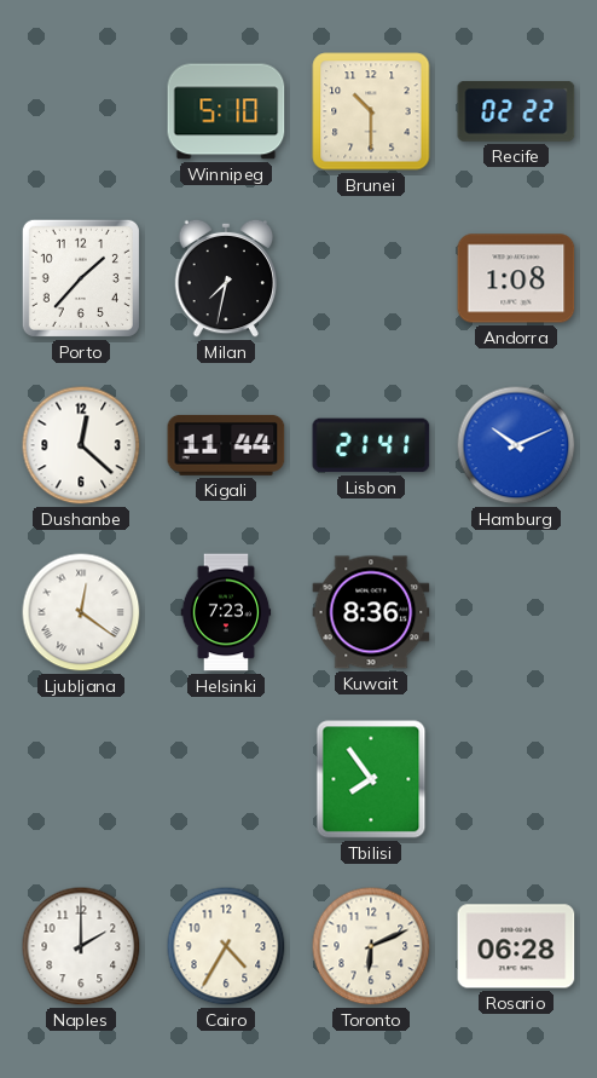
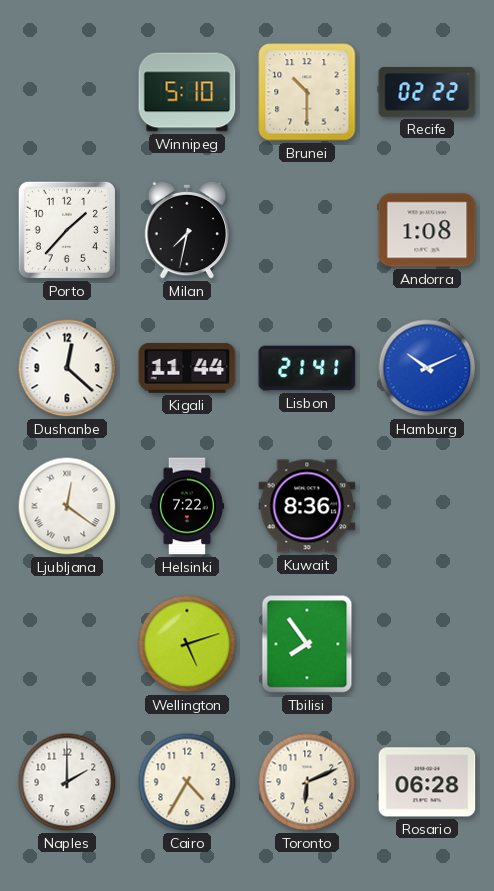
Helsinki: 7:23 -> 7:22
Wellington: none -> 5:12
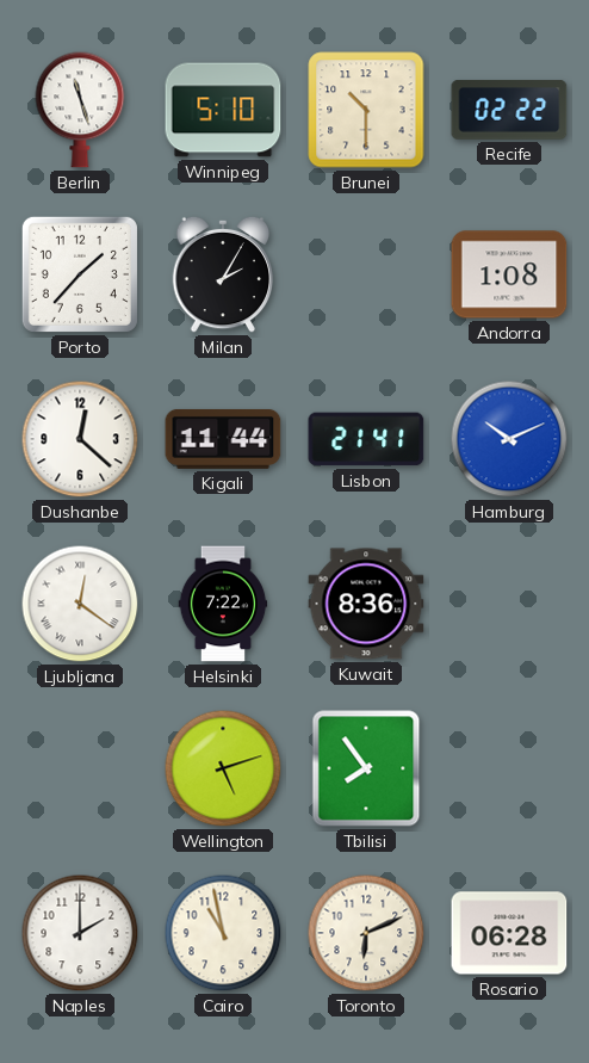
Berlin: none -> 11:27
Milan: 7:32 -> 2:05
Cairo: 4:35 -> 10:58
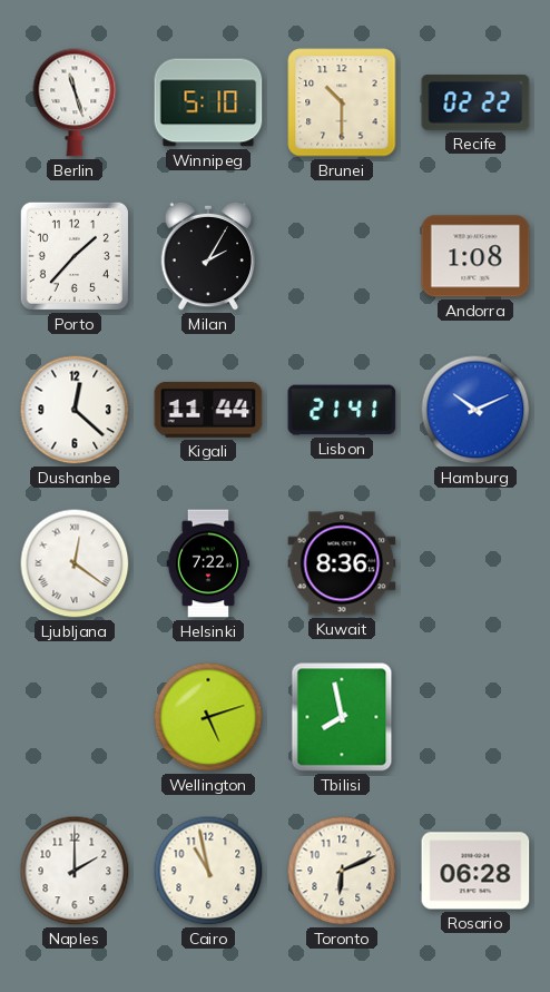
Tbilisi: 7:54 -> 7:58
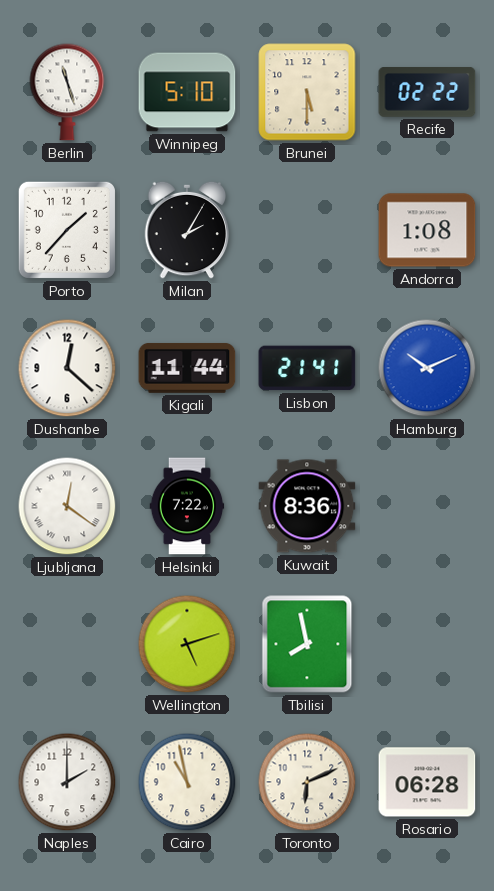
Brunei: 10:30 -> 5:30
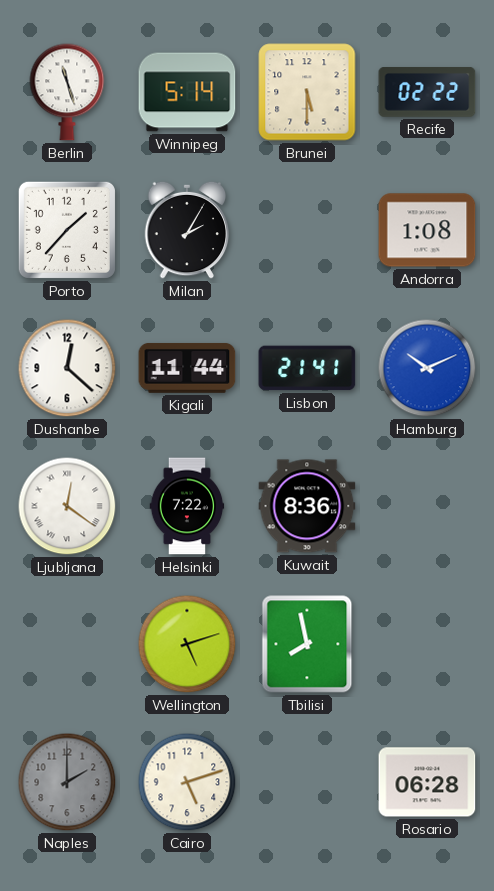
Winnipeg: 5:10 -> 5:14
Naples dial: white -> grey
Cairo: 10:58 -> 5:12
Toronto: 6:11 -> none
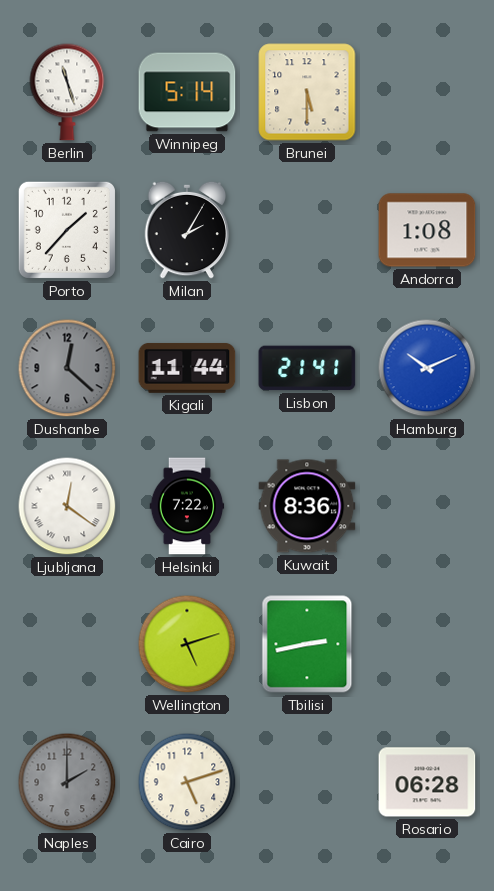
Recife: 02:22 -> none
Dushanbe dial: white -> grey
Tbilisi: 7:58 -> 2:43
